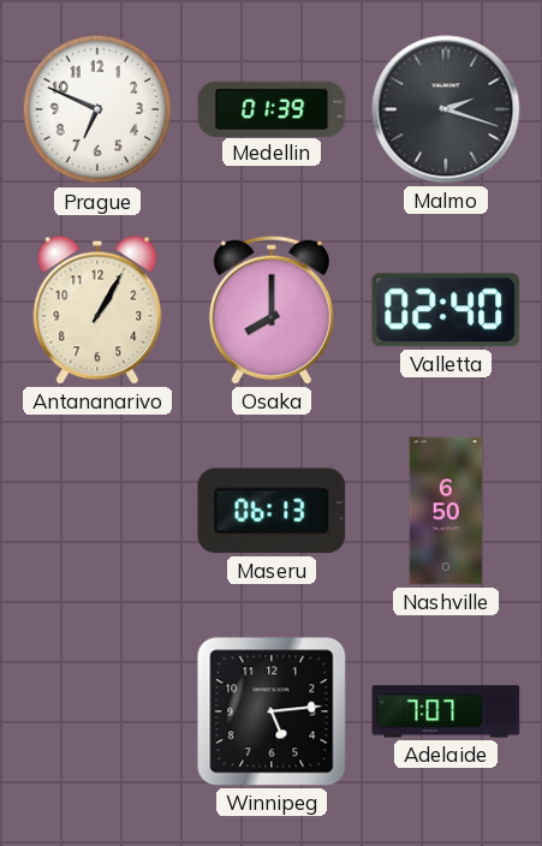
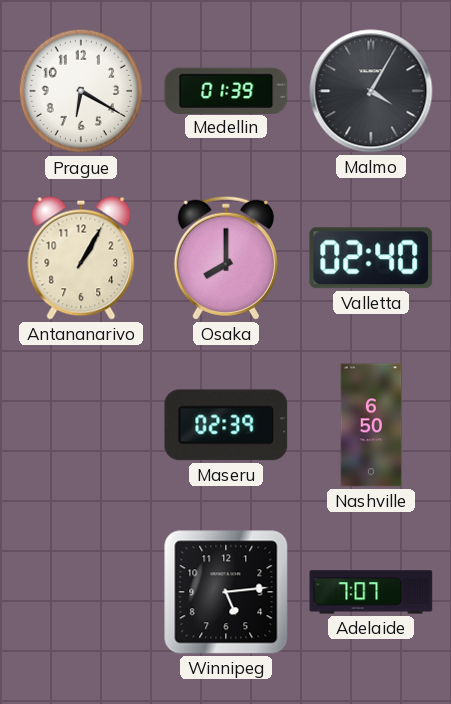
Prague: 6:49 -> 6:20
Malmo: 2:18 -> 4:05
Maseru: 06:13 -> 02:39
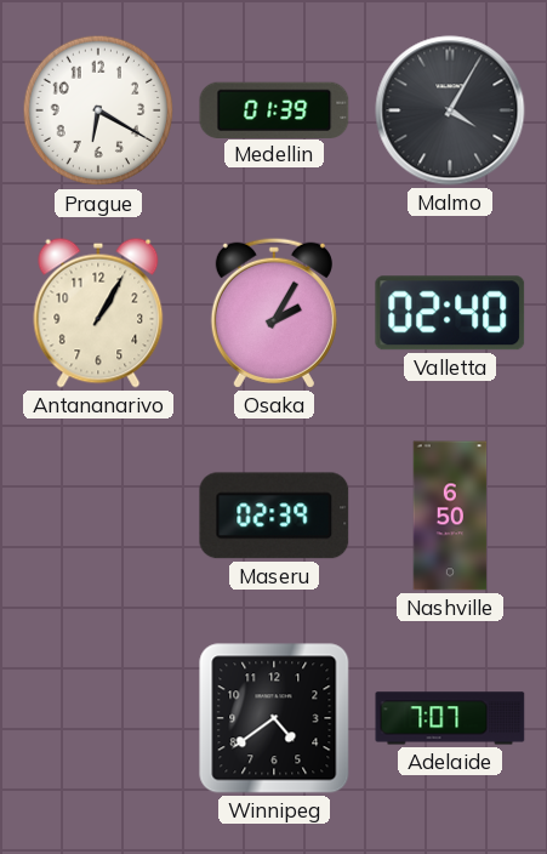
Osaka: 8:00 -> 2:05
Winnipeg: 5:14 -> 4:39
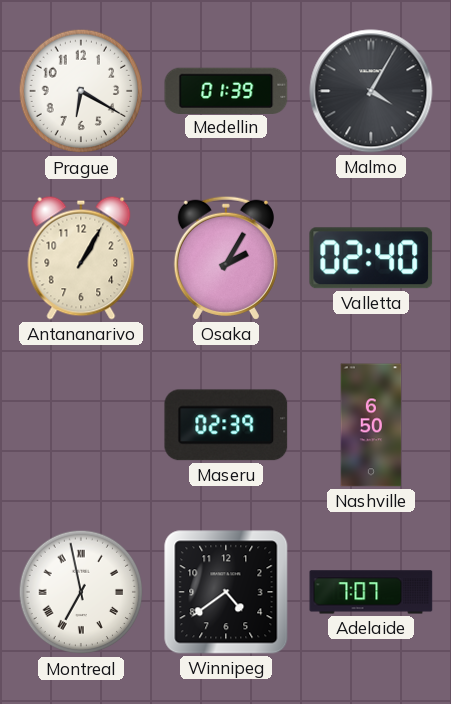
Montreal: none -> 6:58
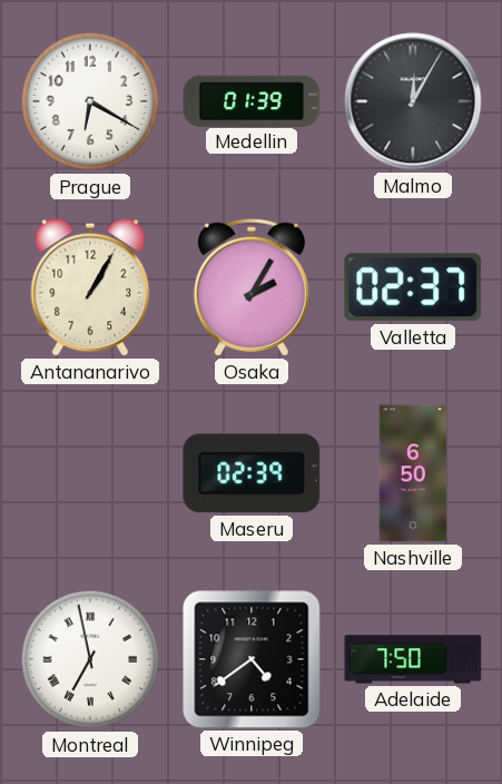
Malmo: 4:05 -> 12:05
Valletta: 02:40 -> 02:37
Adelaide: 7:07 -> 7:50
